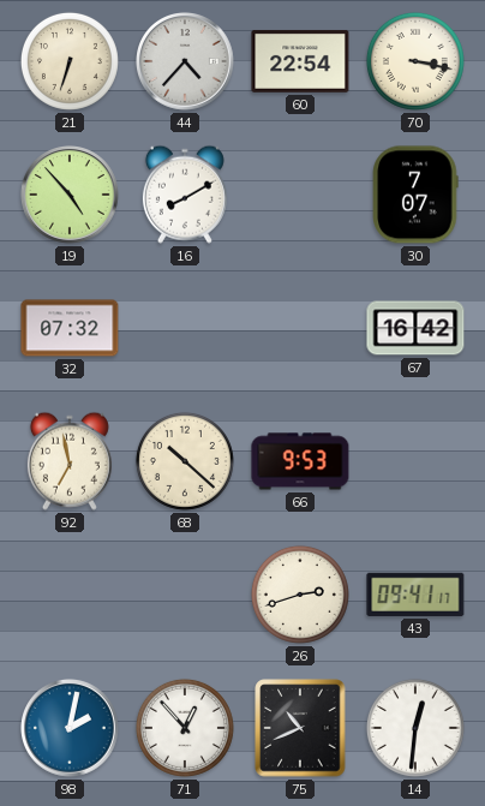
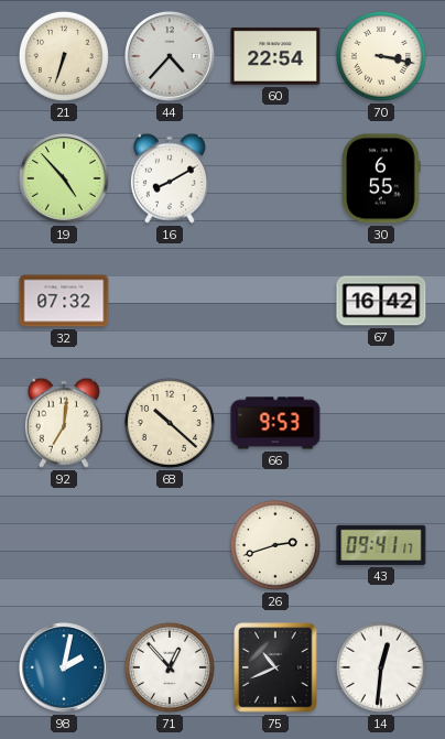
30: 7:07 -> 6:55
92: 6:58 -> 7:01
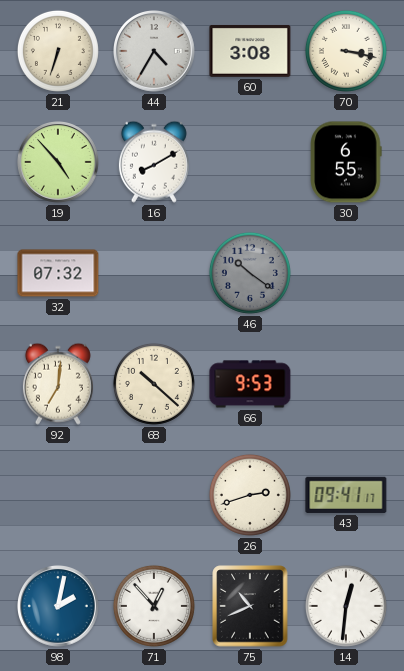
44: 4:37 -> 4:35
60: 22:54 -> 3:08
46: none -> 10:21
67: 16:42 -> none
